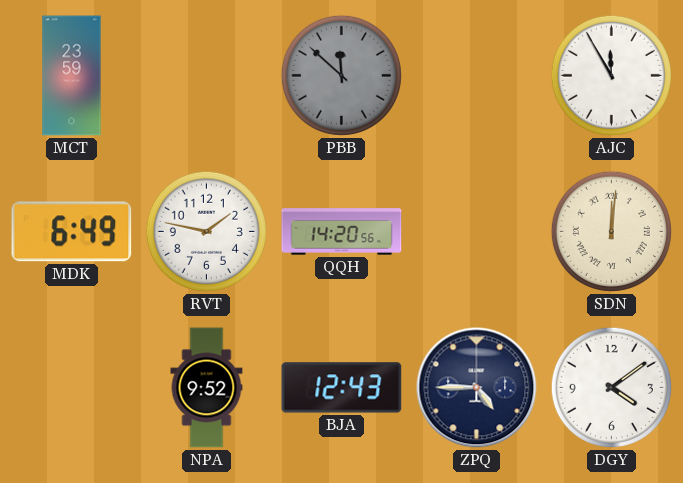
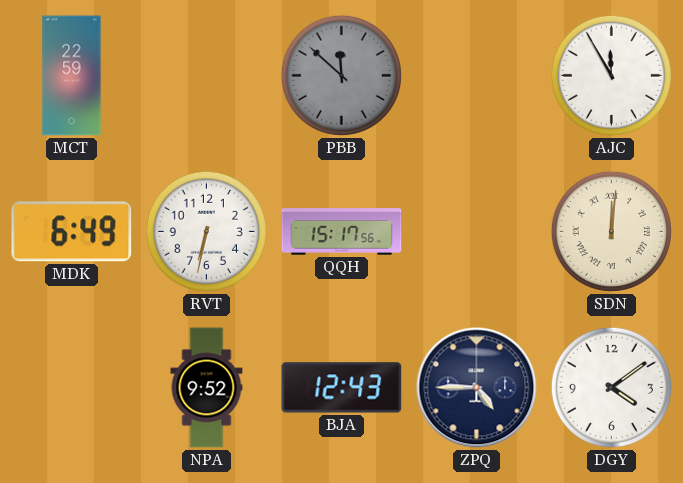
MCT: 23:59 -> 22:59
RVT: 1:47 -> 6:32
QQH: 14:20 -> 15:17
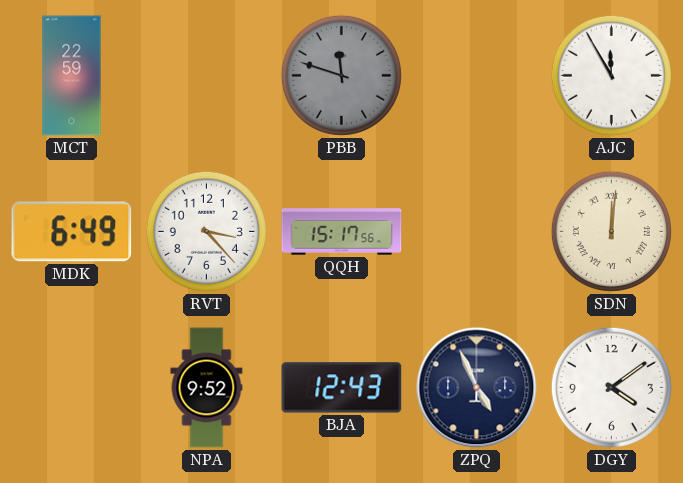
PBB: 11:52 -> 11:48
RVT: 6:32 -> 3:23
ZPQ: 4:45 -> 4:56
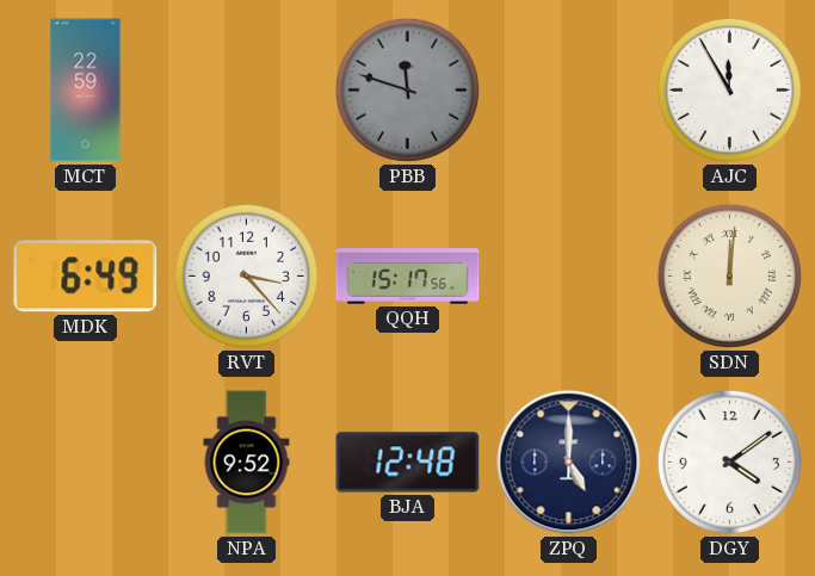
BJA: 12:43 -> 12:48
ZPQ: 4:56 -> 5:00
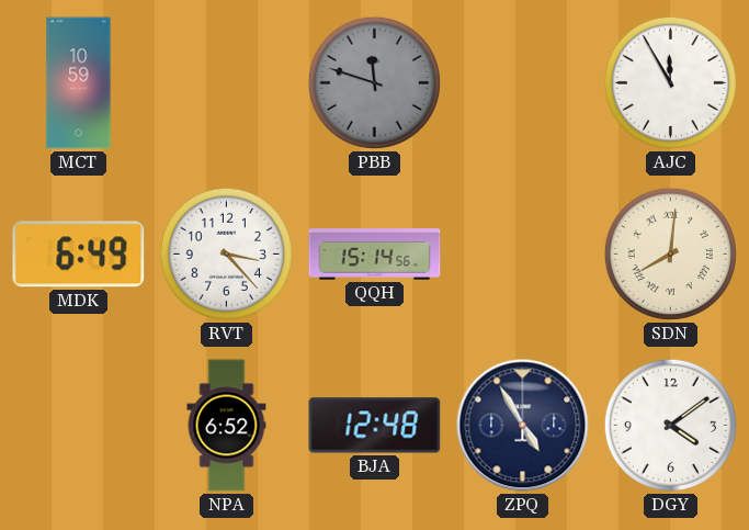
MCT: 22:59 -> 10:59
QQH: 15:17 -> 15:14
SDN: 12:01 -> 8:01
NPA: 9:52 -> 6:52
ZPQ: 5:00 -> 4:55
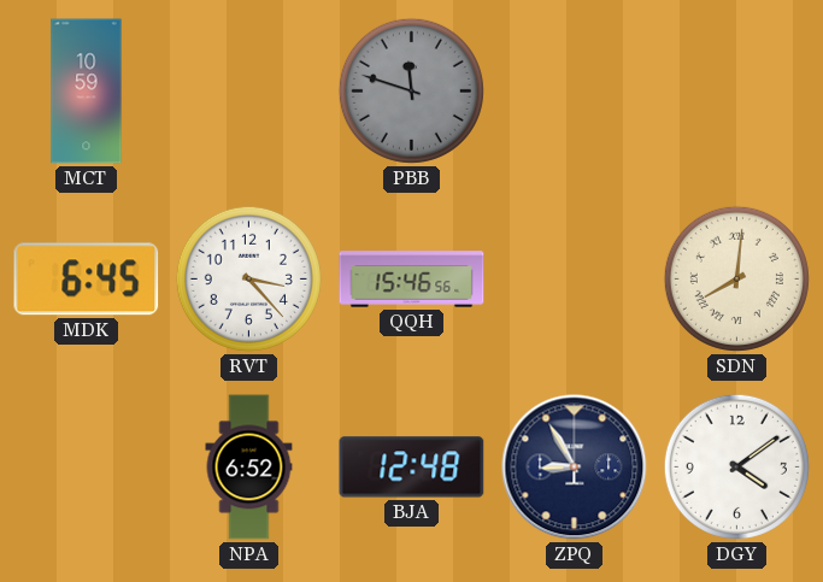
AJC: 11:55 -> none
MDK: 6:49 -> 6:45
QQH: 15:14 -> 15:46
ZPQ: 4:55 -> 8:55
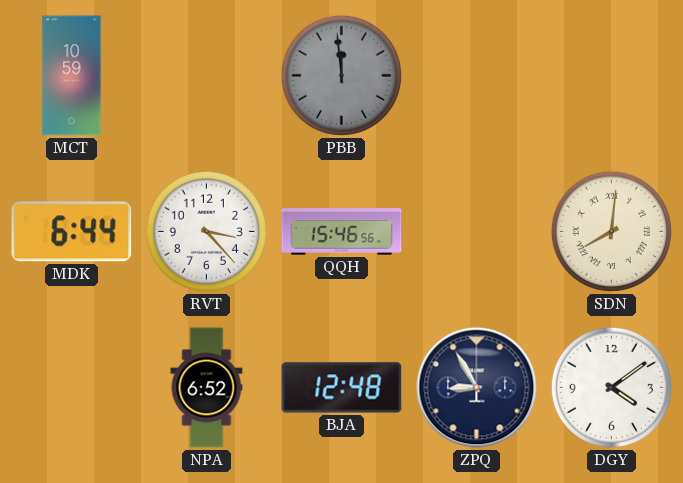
PBB: 11:48 -> 11:59
MDK: 6:45 -> 6:44
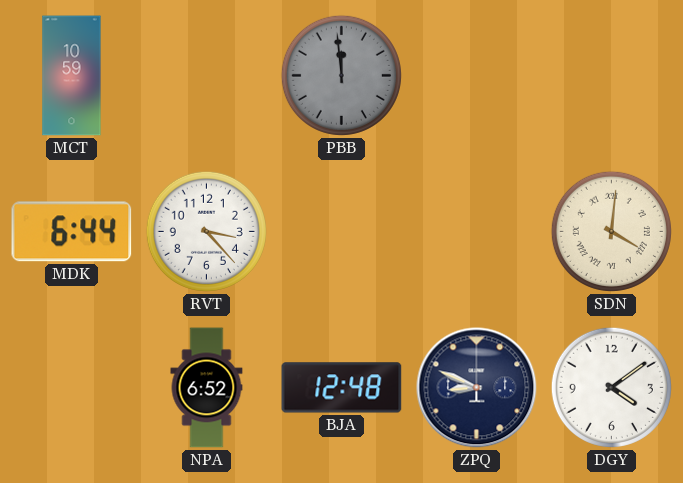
QQH: 15:46 -> none
SDN: 8:01 -> 4:01
ZPQ: 8:55 -> 8:49
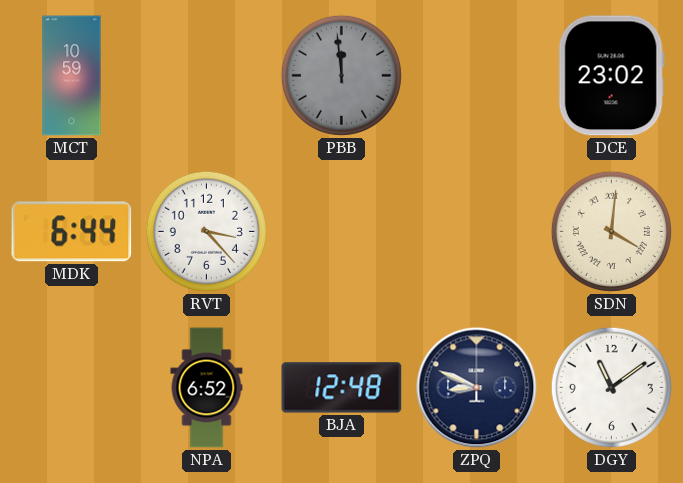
DCE: none -> 23:02
DGY: 4:09 -> 11:09
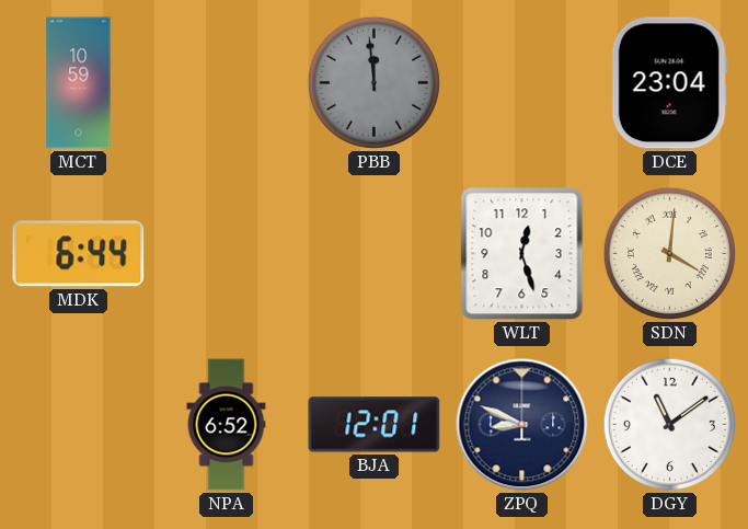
DCE: 23:02 -> 23:04
RVT: 3:23 -> none
WLT: none -> 12:27
BJA: 12:48 -> 12:01
